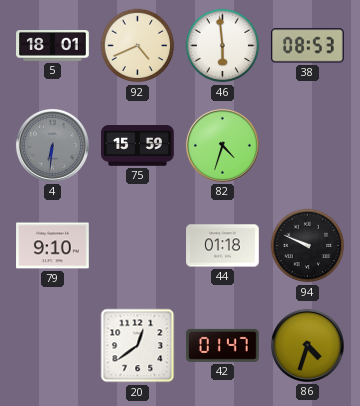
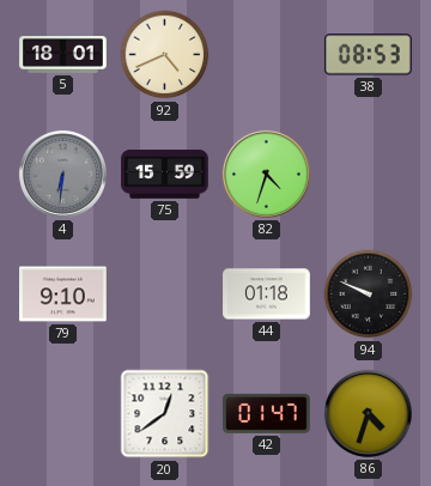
46: 5:59 -> none
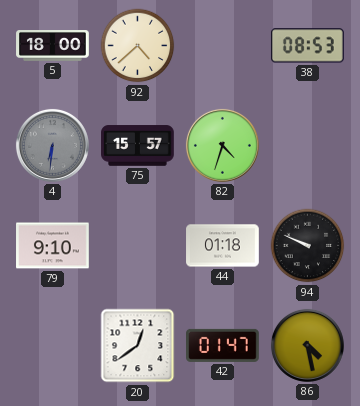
5: 18:01 -> 18:00
92: 4:41 -> 4:38
75: 15:59 -> 15:57
86: 4:33 -> 4:28
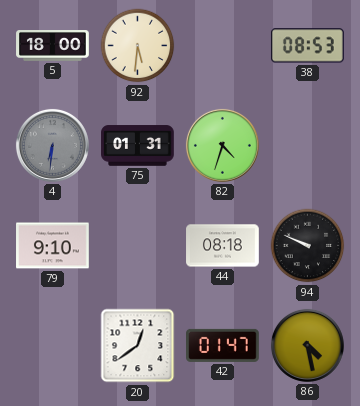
92: 4:38 -> 5:31
75: 15:57 -> 01:31
44: 01:18 -> 08:18
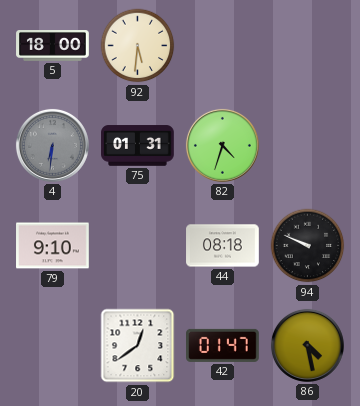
38: 08:53 -> none
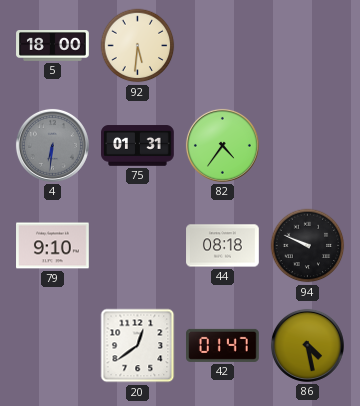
82: 4:33 -> 4:36
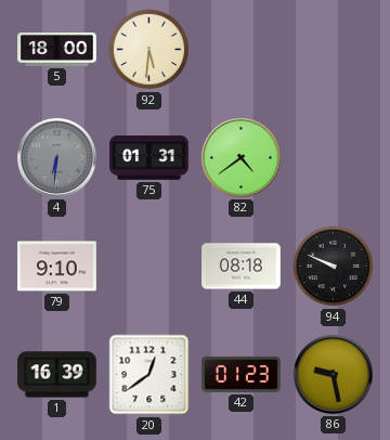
82: 4:36 -> 4:39
1: none -> 16:39
42: 01:47 -> 01:23
86: 4:28 -> 9:28
